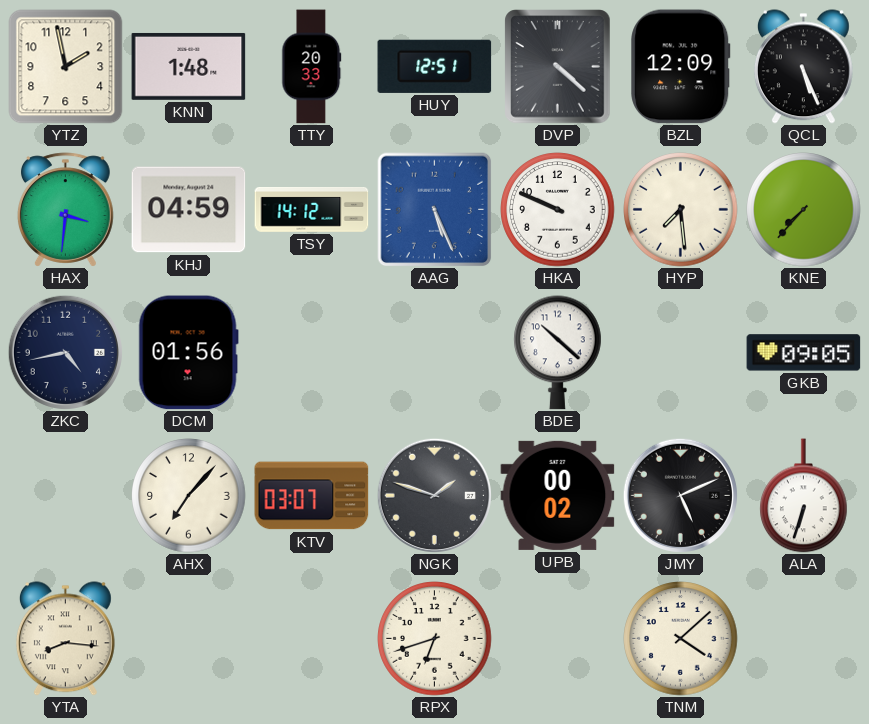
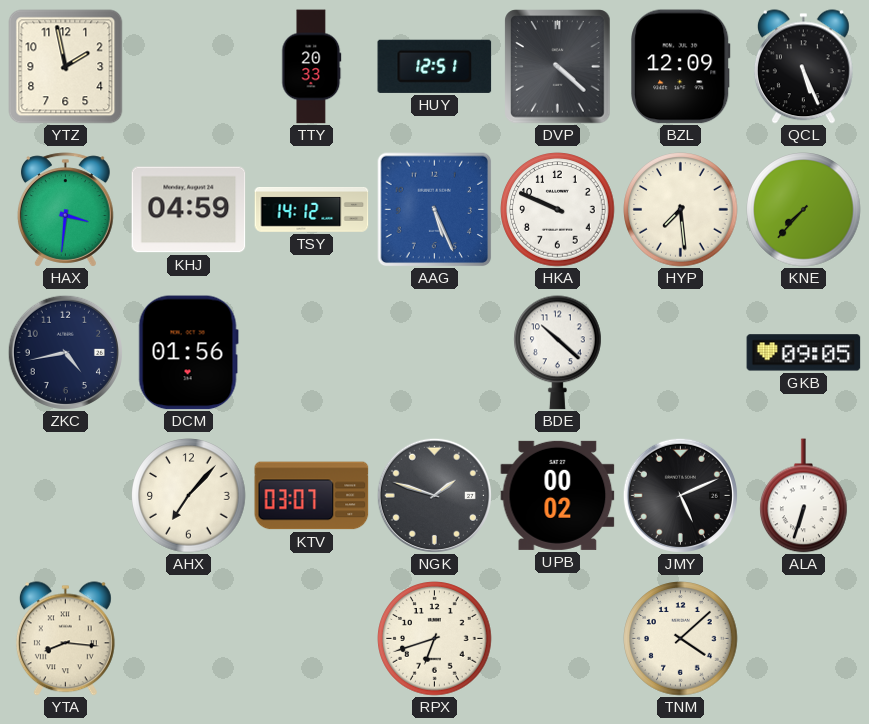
KNN: 1:48 -> none
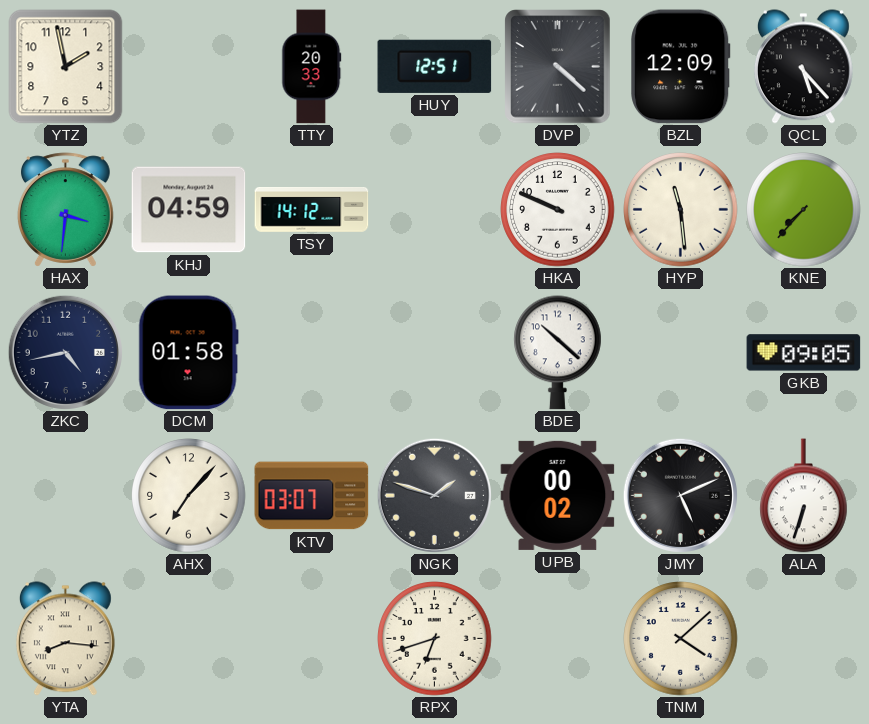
QCL: 5:26 -> 5:23
AAG: 5:26 -> none
HYP: 7:29 -> 11:29
DCM: 01:56 -> 01:58
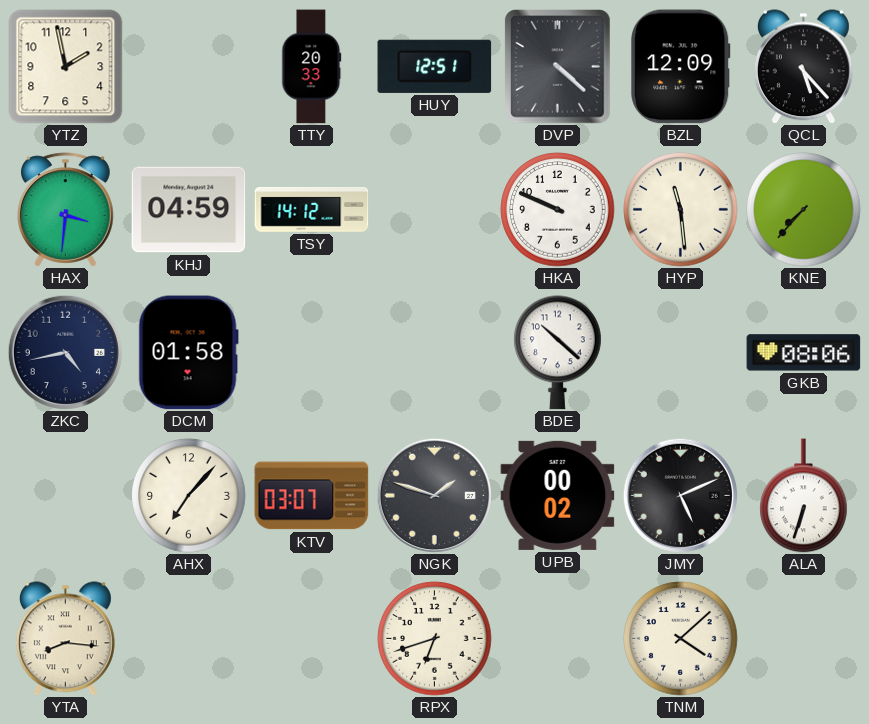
GKB: 09:05 -> 08:06
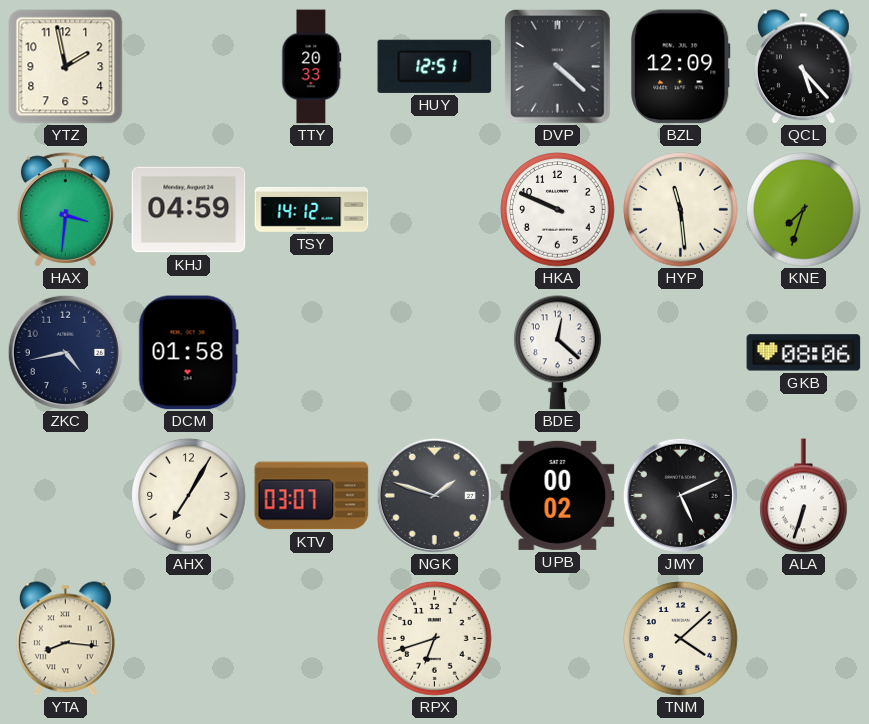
KNE: 7:37 -> 7:33
BDE: 10:22 -> 12:22
AHX: 7:07 -> 7:05
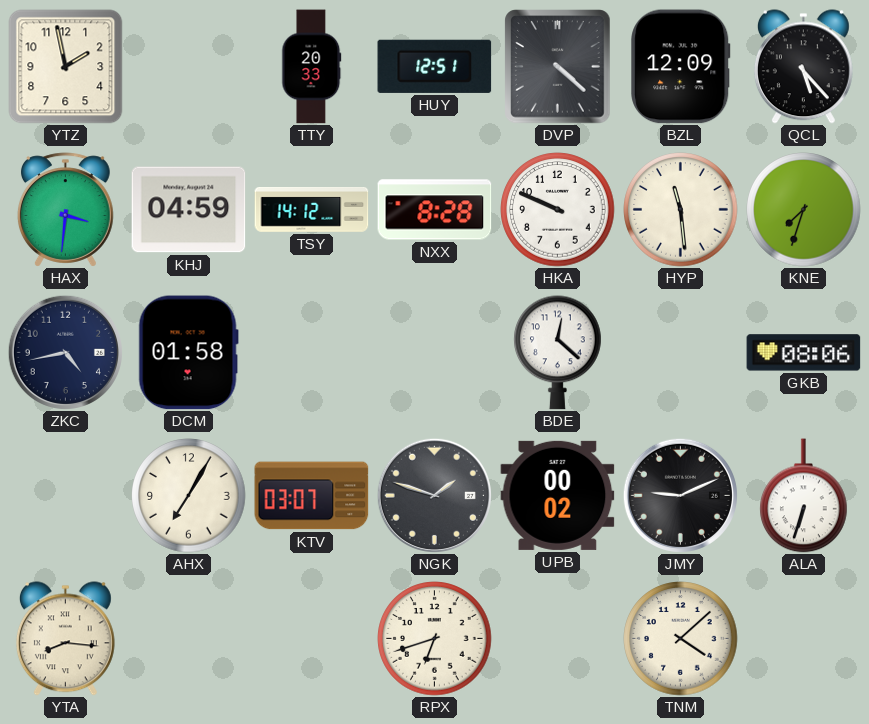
NXX: none -> 8:28
JMY: 5:11 -> 9:11
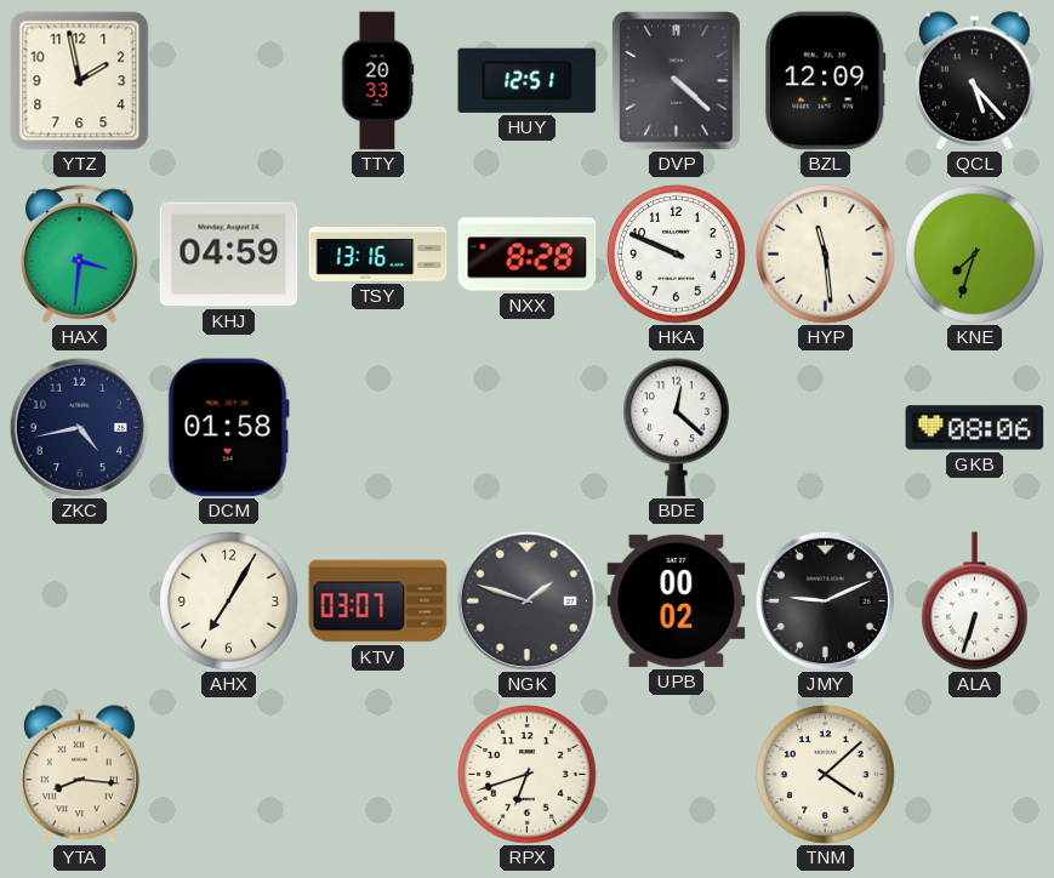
TSY: 14:12 -> 13:16
